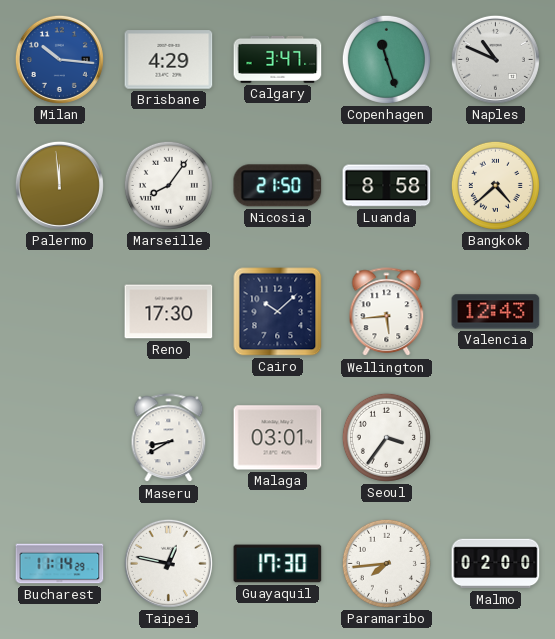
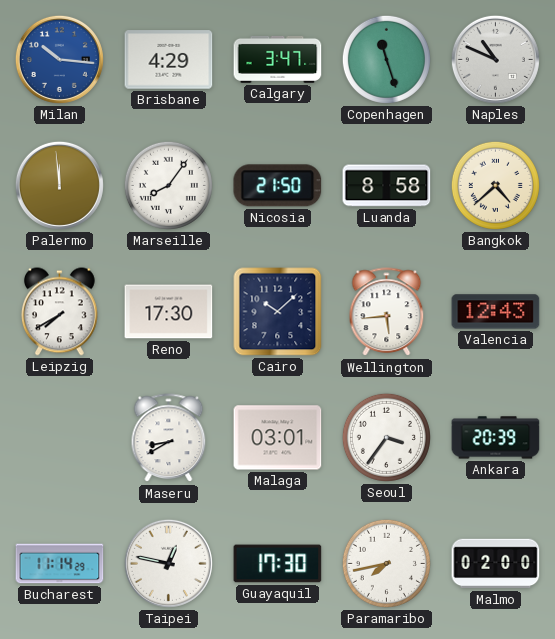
Leipzig: none -> 7:40
Ankara: none -> 20:39
Paramaribo: 7:44 -> 7:43
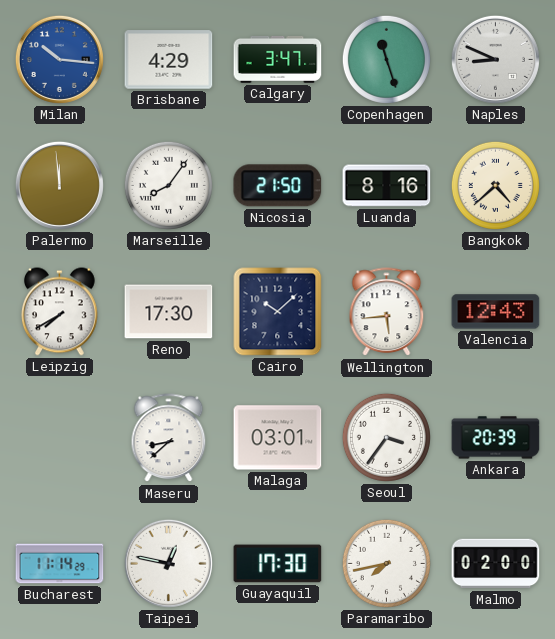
Naples: 10:49 -> 8:49
Luanda: 8:58 -> 8:16
Maseru: 8:40 -> 8:38
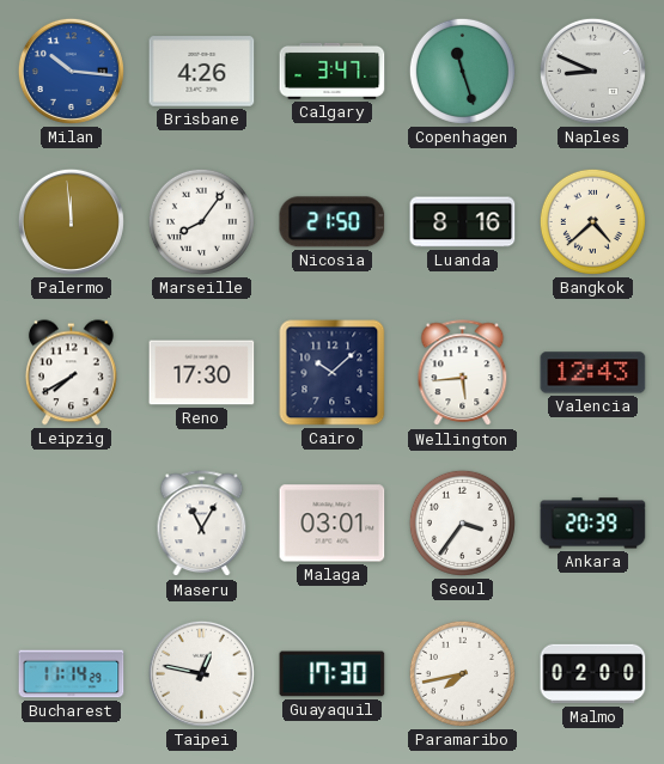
Brisbane: 4:29 -> 4:26
Maseru: 8:38 -> 11:05
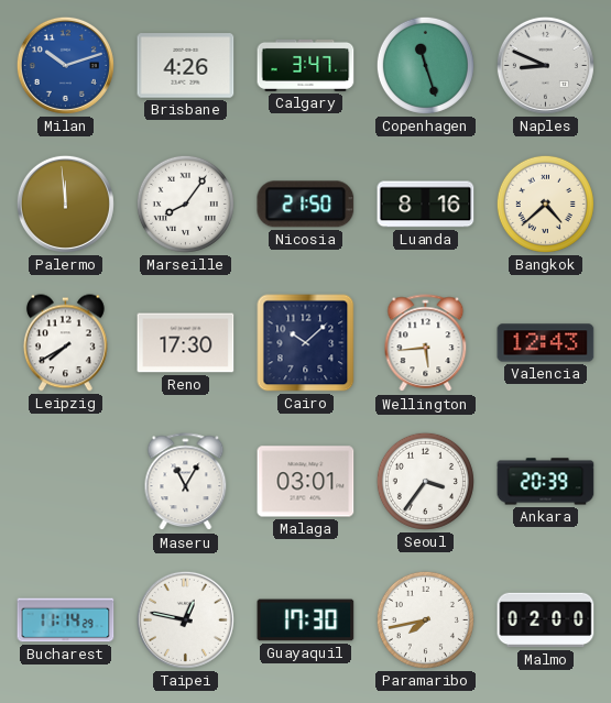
Milan: 10:16 -> 10:12
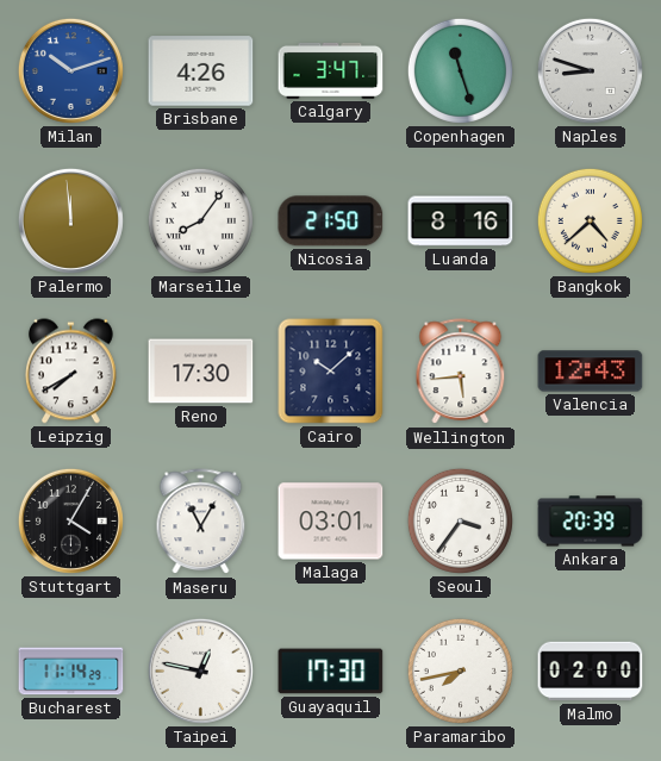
Naples: 8:49 -> 8:48
Stuttgart: none -> 4:05
